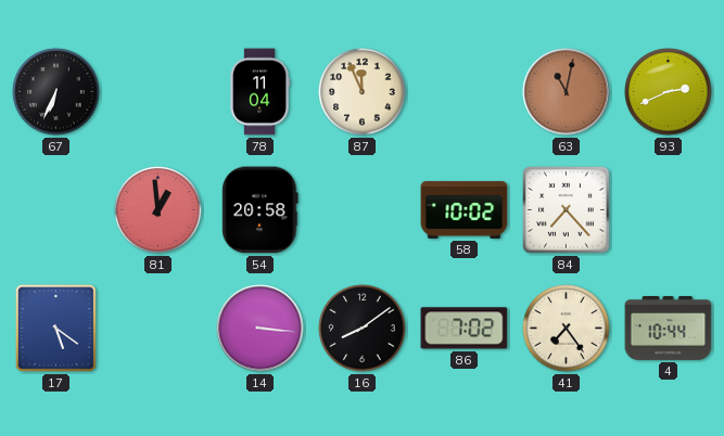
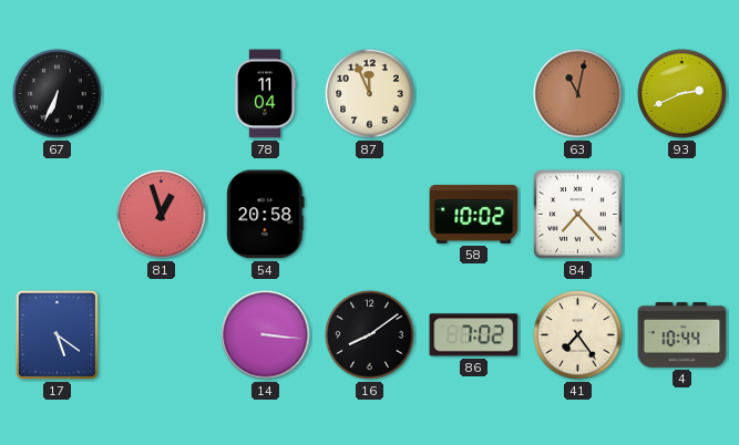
81: 12:59 -> 12:57
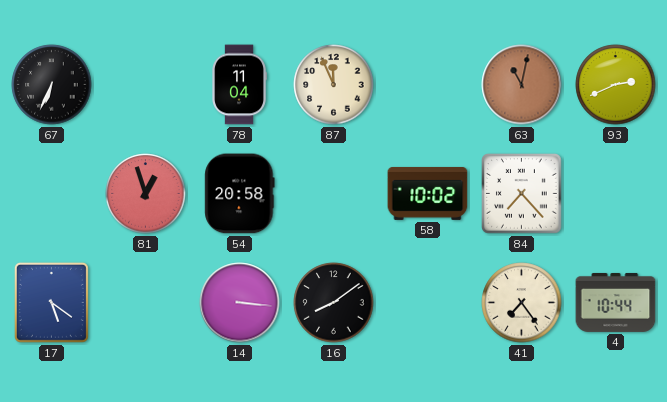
86: 7:02 -> none
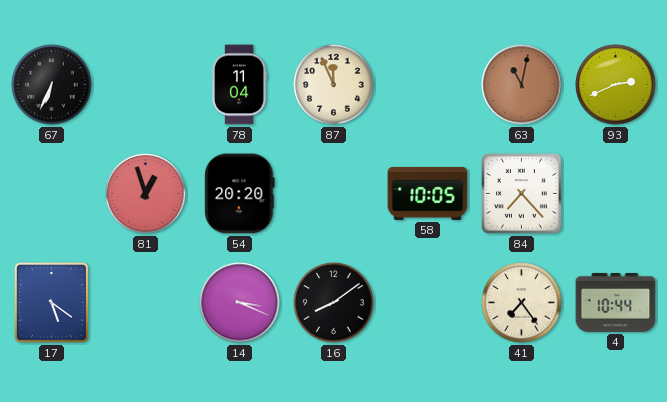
54: 20:58 -> 20:20
58: 10:02 -> 10:05
14: 3:16 -> 3:19
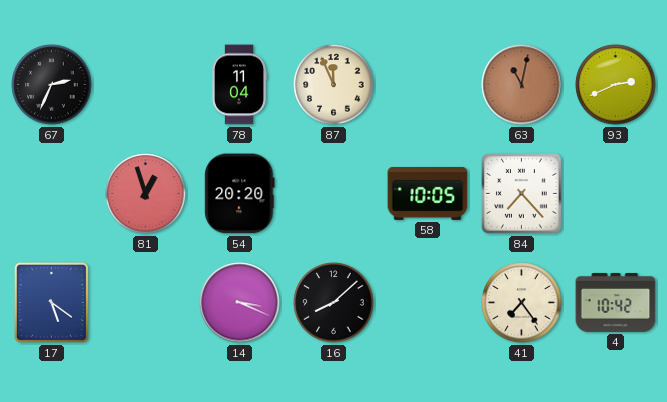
67: 6:34 -> 2:34
16: 8:09 -> 8:08
4: 10:44 -> 10:42
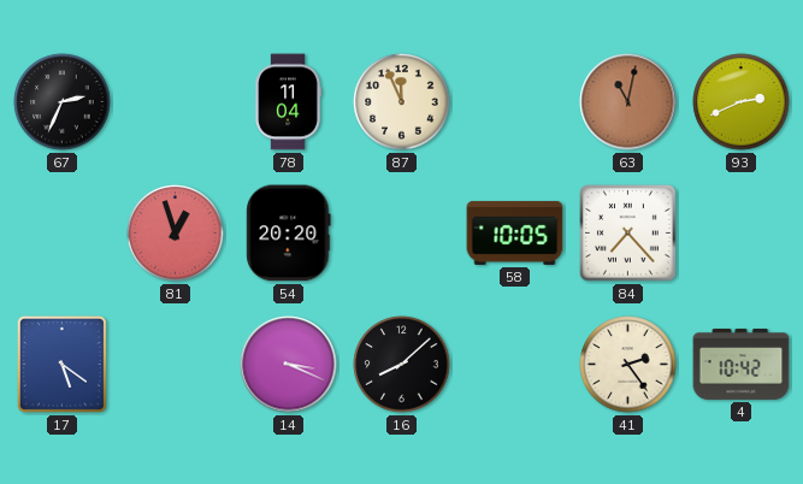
41: 7:24 -> 2:24
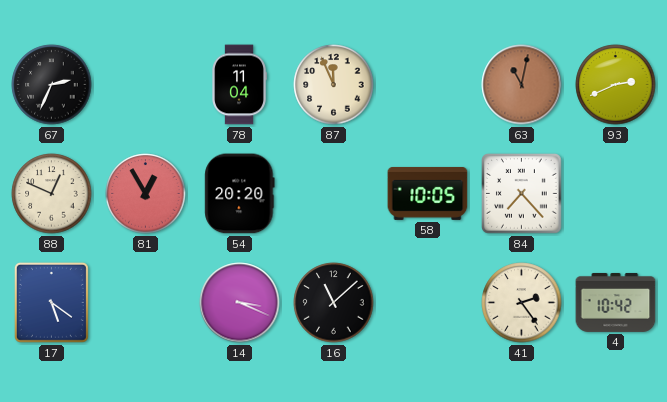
88: none -> 12:49
81: 12:57 -> 12:55
16: 8:08 -> 11:08
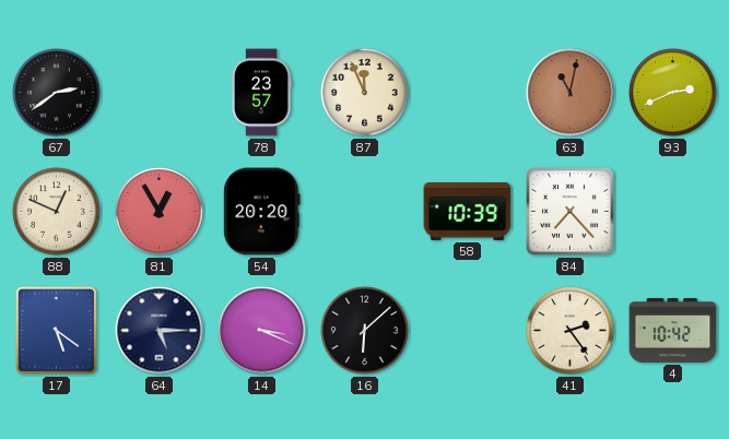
67: 2:34 -> 2:39
78: 11:04 -> 23:57
58: 10:05 -> 10:39
64: none -> 5:15
16: 11:08 -> 6:08
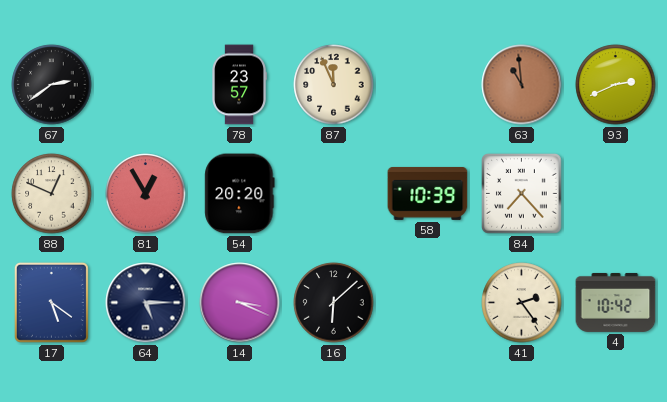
63: 11:02 -> 10:59
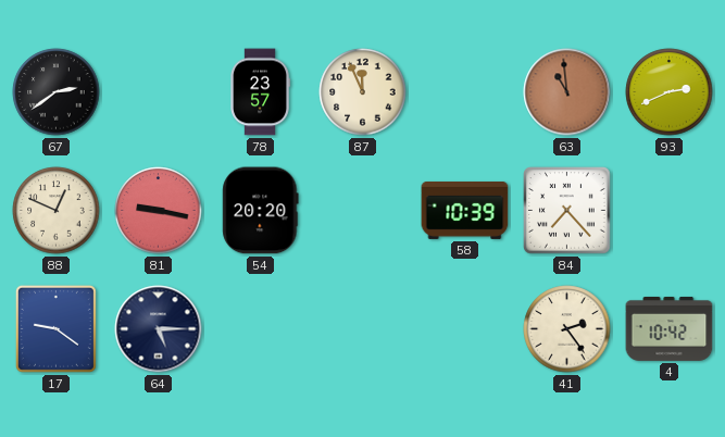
81: 12:55 -> 9:17
17: 5:21 -> 9:21
14: 3:19 -> none
16: 6:08 -> none
